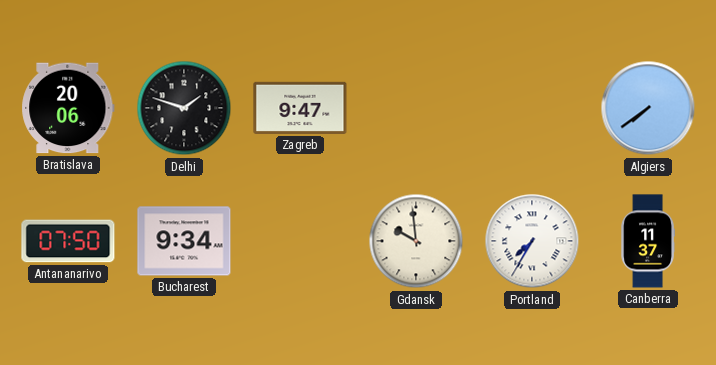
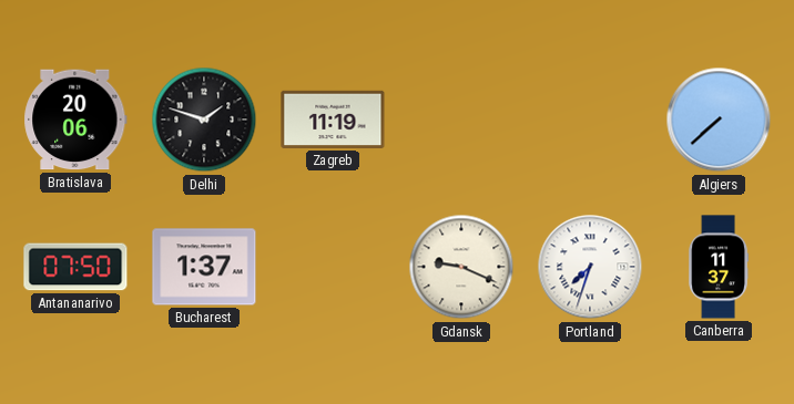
Zagreb: 9:47 -> 11:19
Algiers: 7:39 -> 7:38
Bucharest: 9:34 -> 1:37
Gdansk: 9:59 -> 9:19
Portland: 7:35 -> 7:33
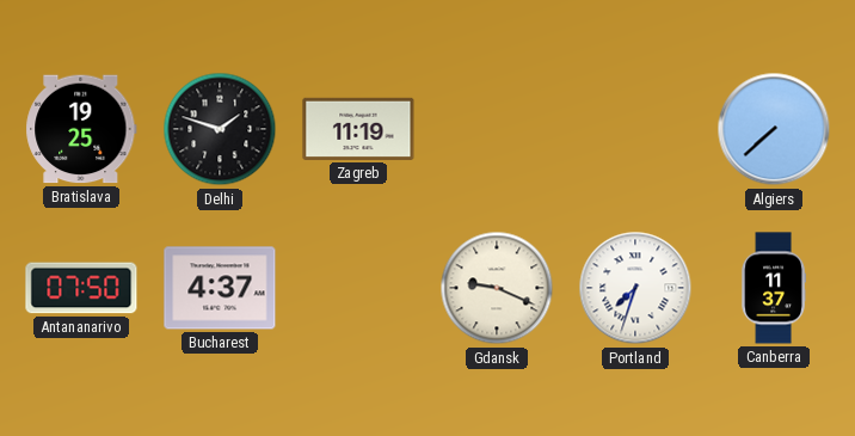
Bratislava: 20:06 -> 19:25
Bucharest: 1:37 -> 4:37
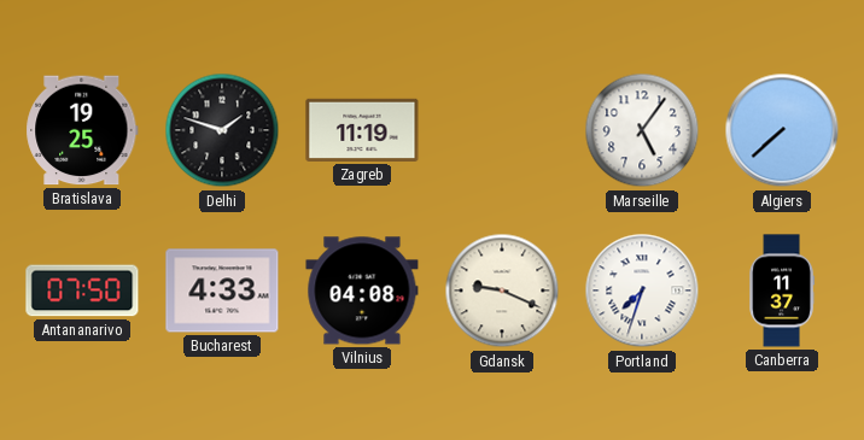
Marseille: none -> 5:06
Bucharest: 4:37 -> 4:33
Vilnius: none -> 04:08
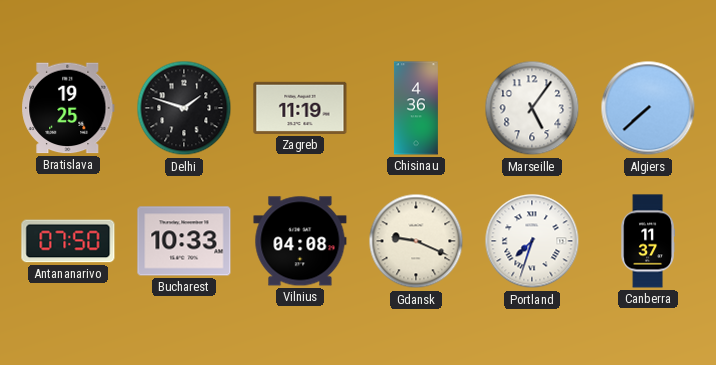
Chisinau: none -> 4:36
Bucharest: 4:33 -> 10:33
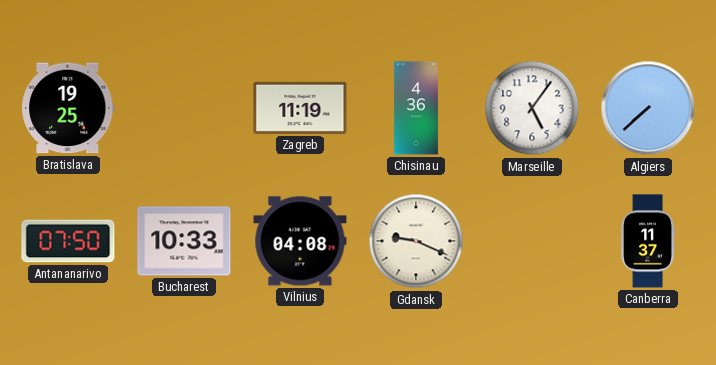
Delhi: 1:48 -> none
Portland: 7:33 -> none
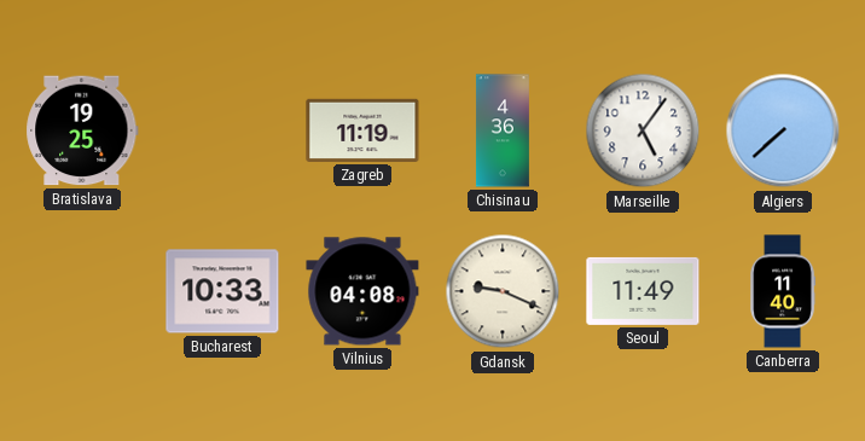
Antananarivo: 07:50 -> none
Seoul: none -> 11:49
Canberra: 11:37 -> 11:40
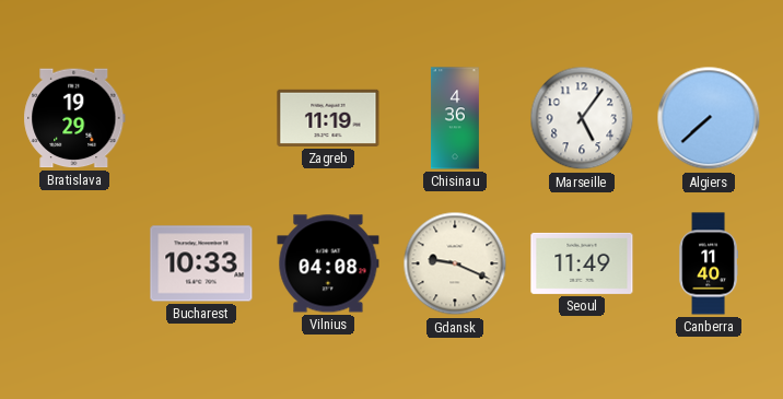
Bratislava: 19:25 -> 19:29
